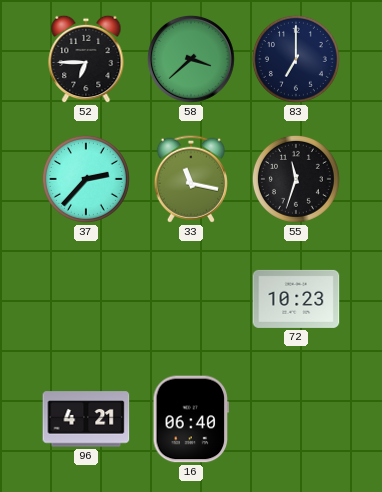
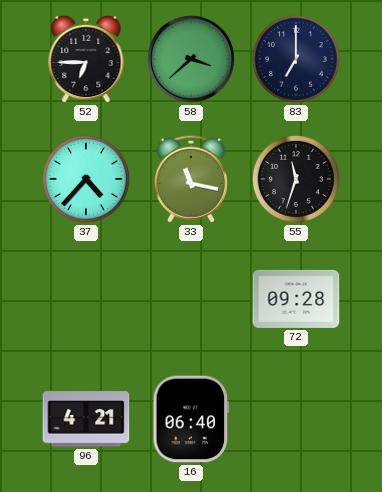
37: 2:37 -> 4:37
72: 10:23 -> 09:28
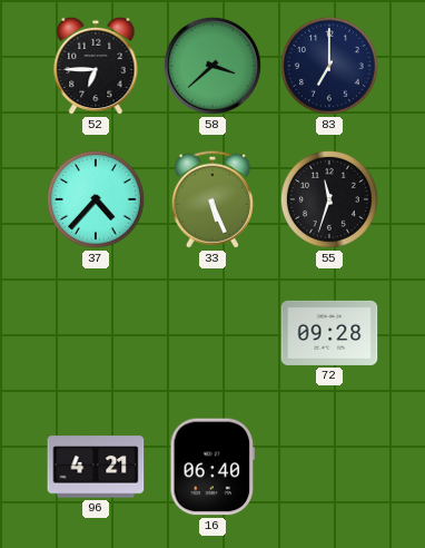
33: 11:17 -> 5:26
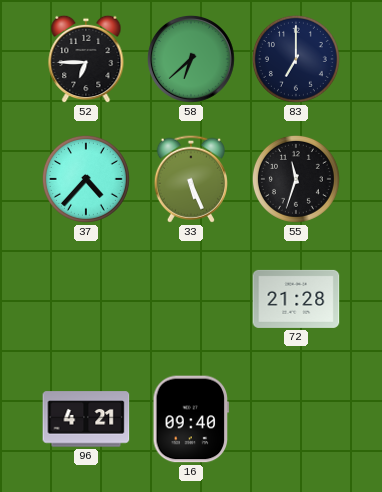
58: 3:38 -> 6:38
72: 09:28 -> 21:28
16: 06:40 -> 09:40
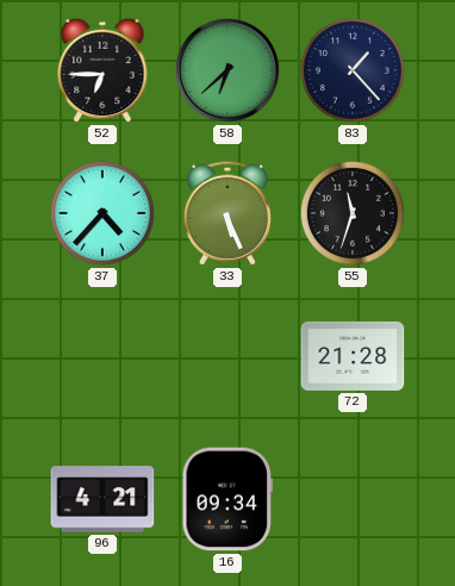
83: 7:00 -> 1:23
16: 09:40 -> 09:34
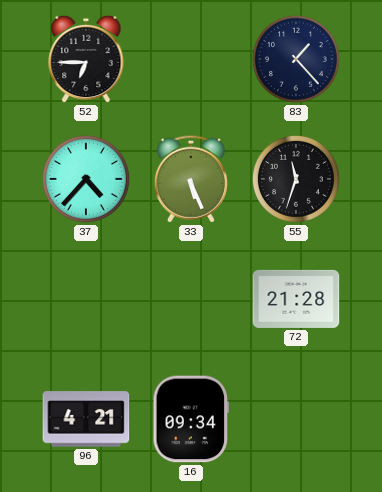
58: 6:38 -> none
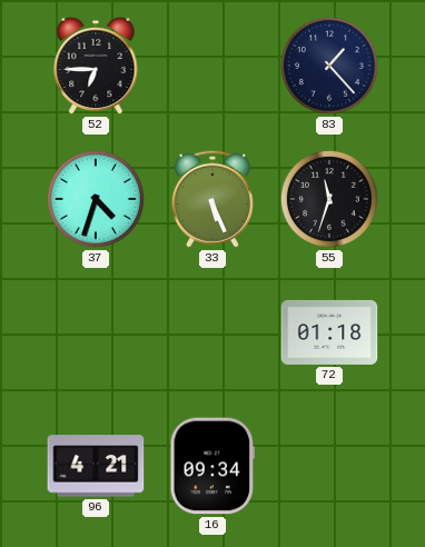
37: 4:37 -> 4:33
72: 21:28 -> 01:18
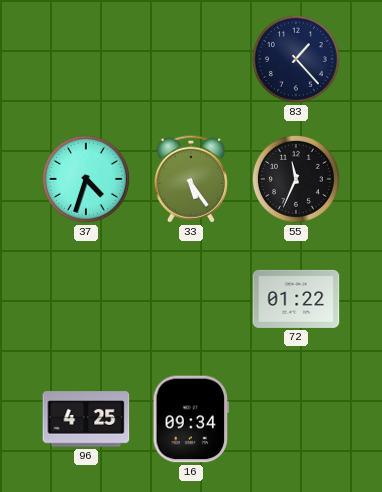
52: 6:45 -> none
33: 5:26 -> 5:24
55: 11:33 -> 11:34
72: 01:18 -> 01:22
96: 4:21 -> 4:25
